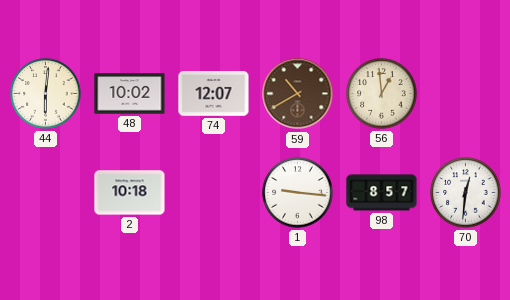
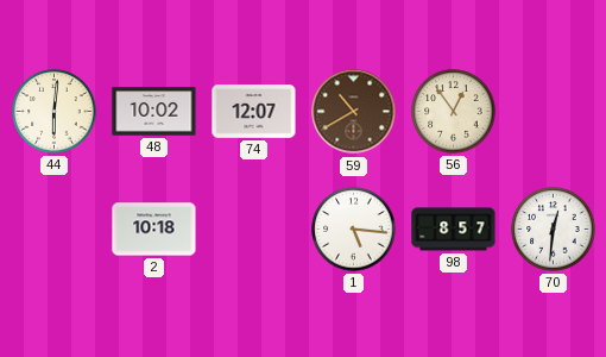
56: 12:59 -> 12:54
1: 9:16 -> 5:16
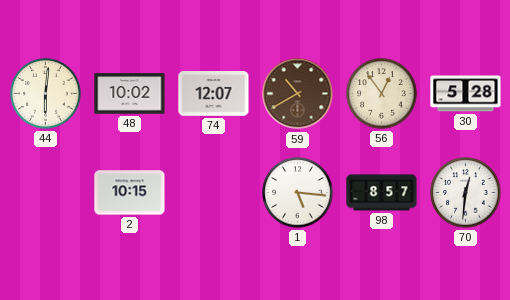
30: none -> 5:28
2: 10:18 -> 10:15
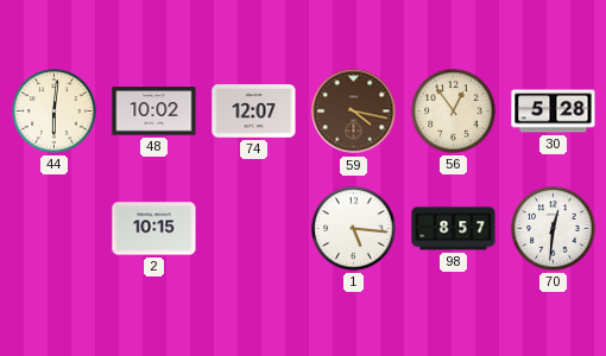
59: 10:40 -> 4:17
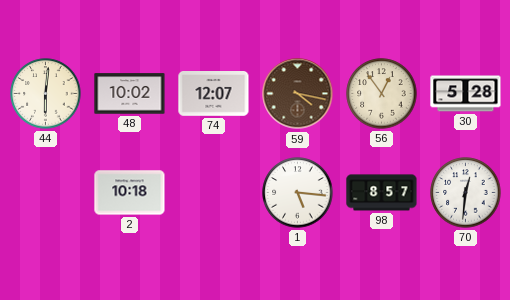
2: 10:15 -> 10:18
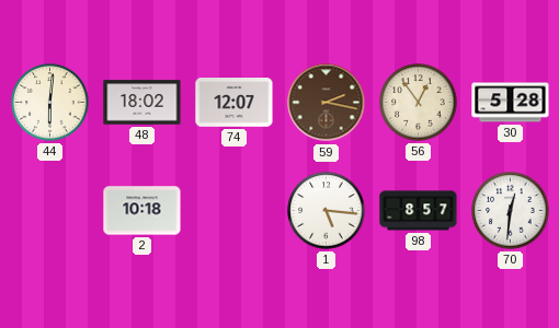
48: 10:02 -> 18:02
59: 4:17 -> 2:17
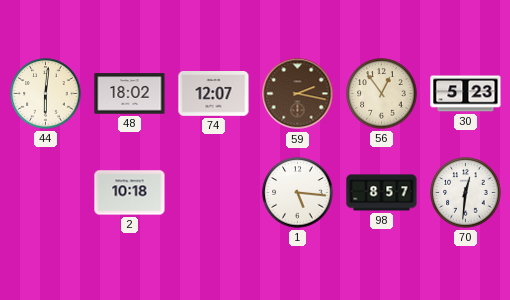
30: 5:28 -> 5:23
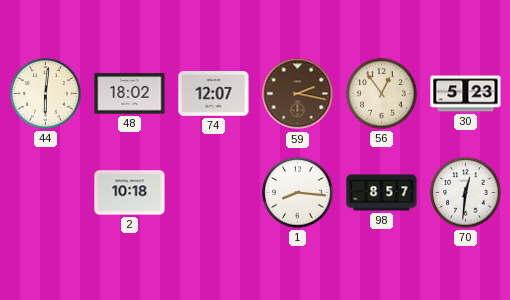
1: 5:16 -> 8:16
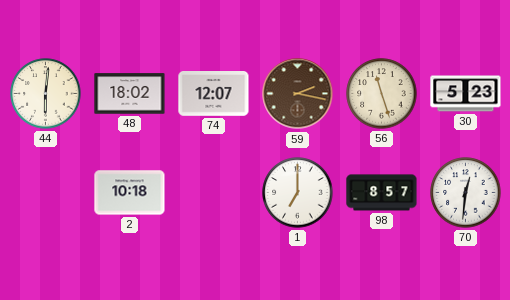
56: 12:54 -> 11:27
1: 8:16 -> 7:00
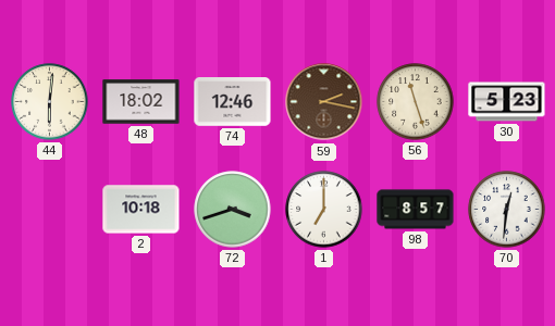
74: 12:07 -> 12:46
72: none -> 3:42
